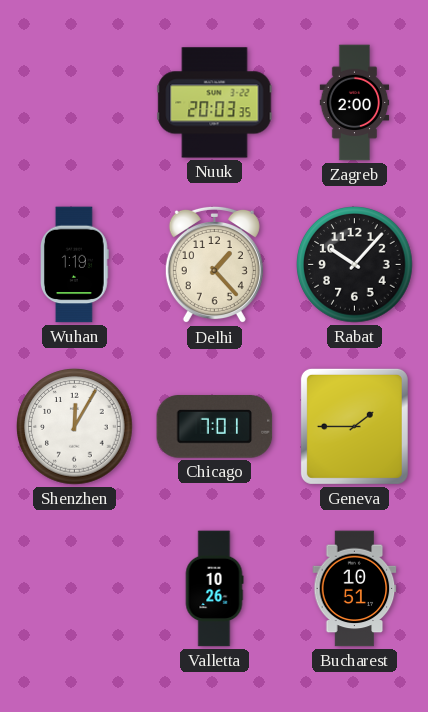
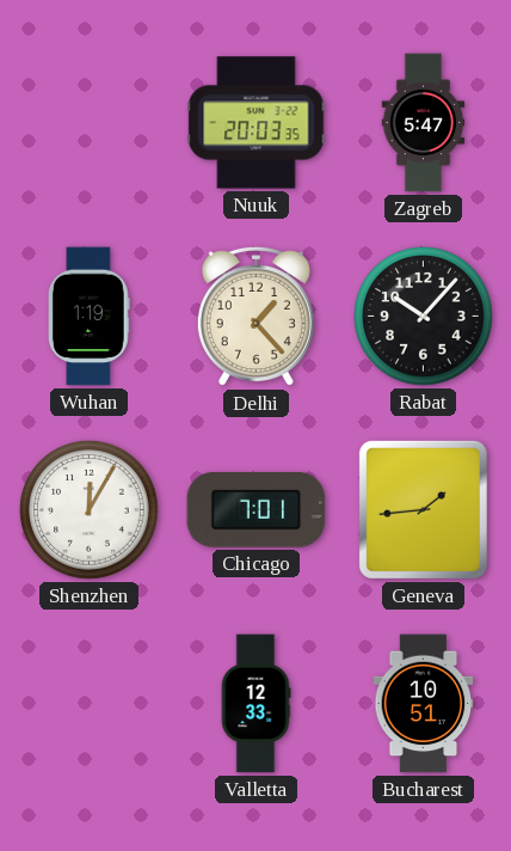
Zagreb: 2:00 -> 5:47
Geneva: 1:45 -> 1:44
Valletta: 10:26 -> 12:33
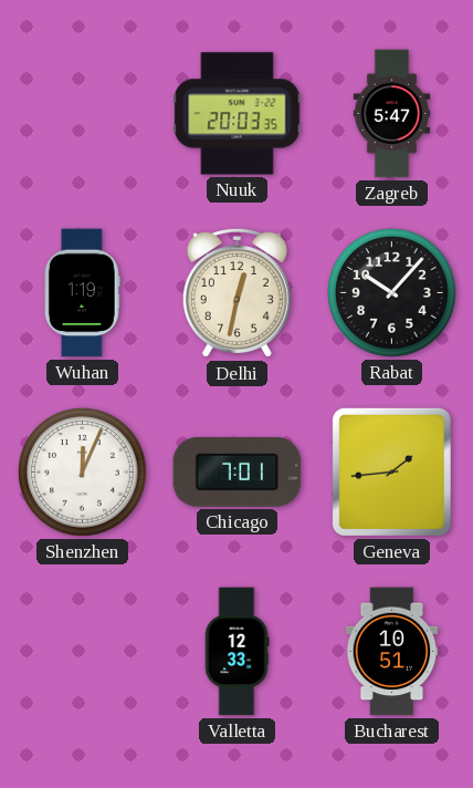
Delhi: 1:23 -> 12:32
Shenzhen: 12:05 -> 12:04
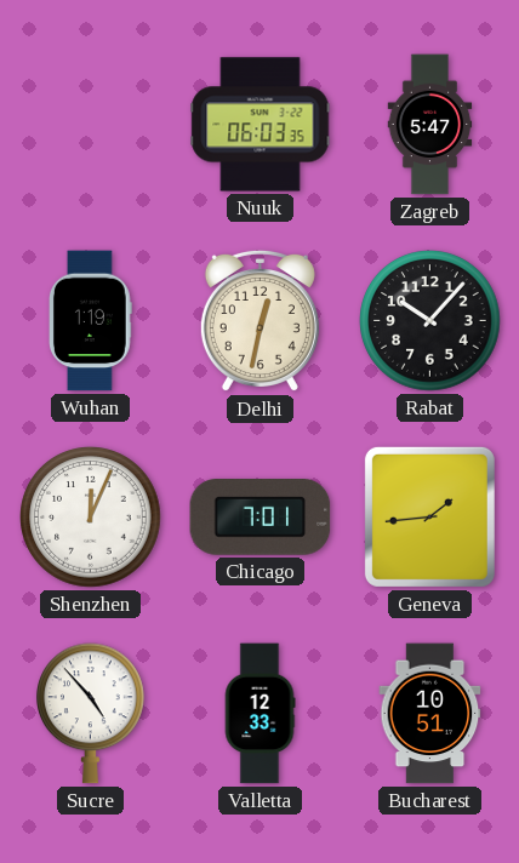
Nuuk: 20:03 -> 06:03
Sucre: none -> 4:53
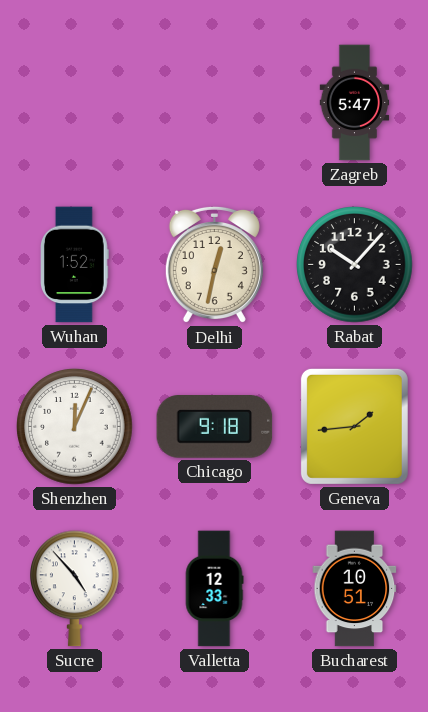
Nuuk: 06:03 -> none
Wuhan: 1:19 -> 1:52
Chicago: 7:01 -> 9:18
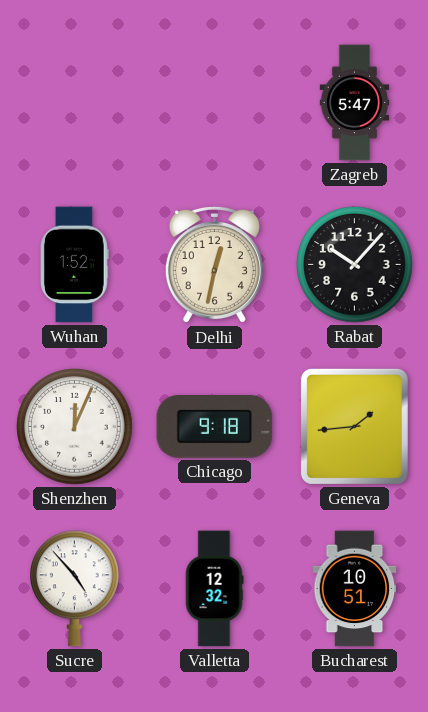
Valletta: 12:33 -> 12:32
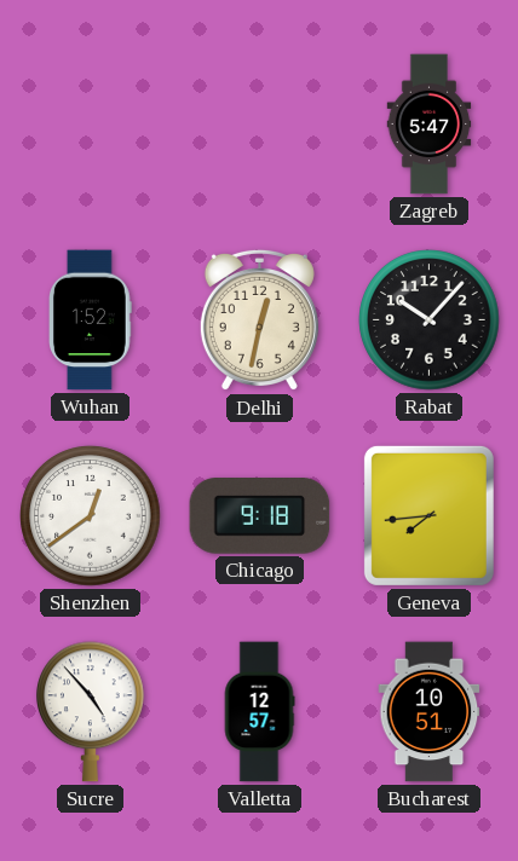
Shenzhen: 12:04 -> 12:39
Geneva: 1:44 -> 7:44
Valletta: 12:32 -> 12:57
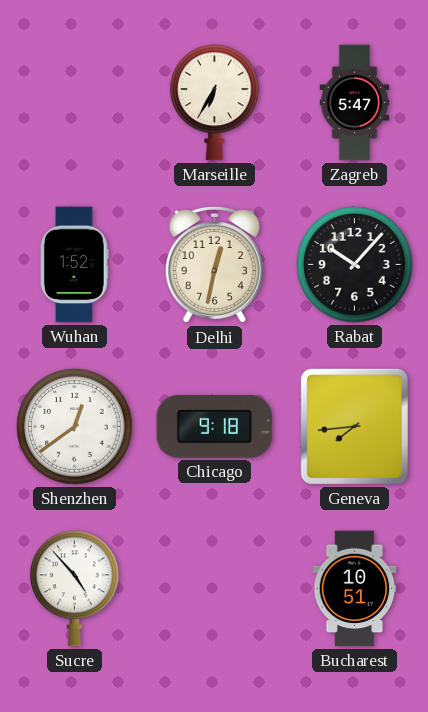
Marseille: none -> 6:35
Valletta: 12:57 -> none
